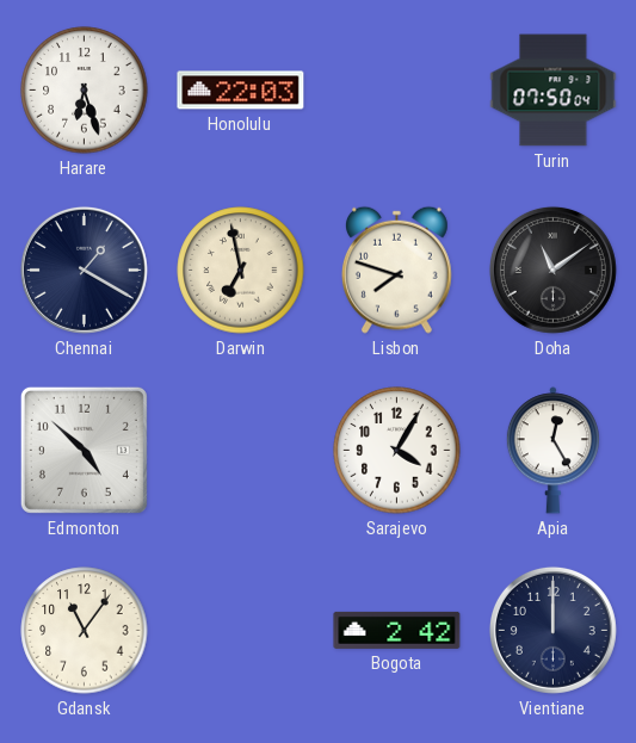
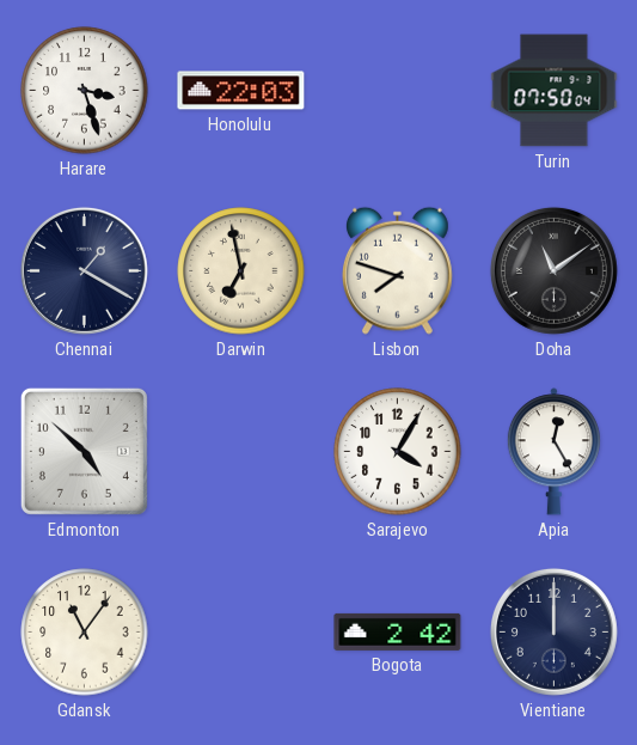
Harare: 6:27 -> 3:27
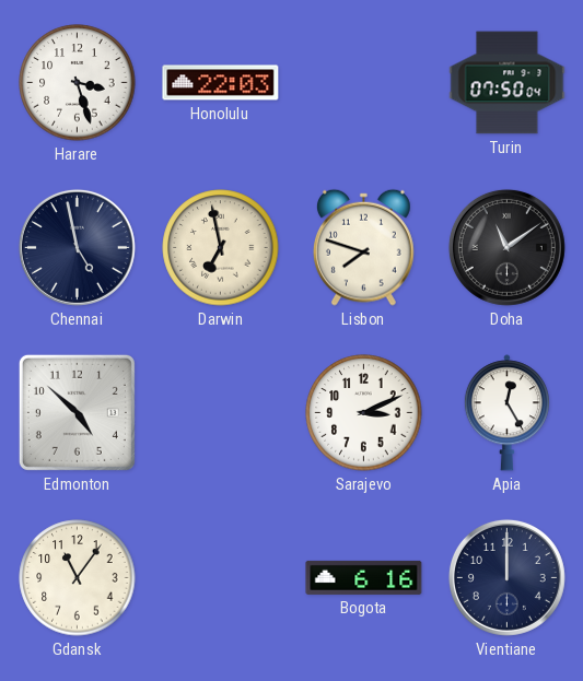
Chennai: 1:20 -> 4:58
Sarajevo: 4:05 -> 3:11
Bogota: 2:42 -> 6:16
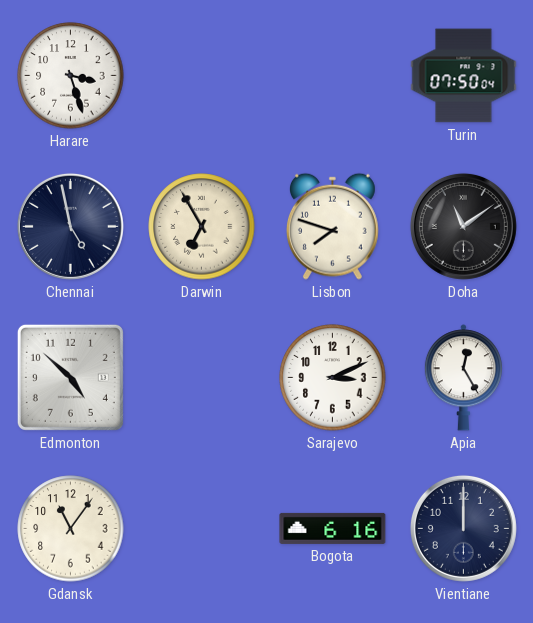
Honolulu: 22:03 -> none
Darwin: 6:58 -> 6:55
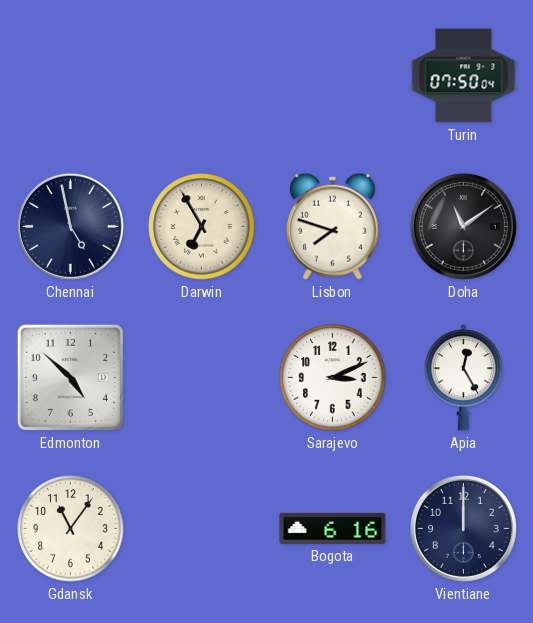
Harare: 3:27 -> none
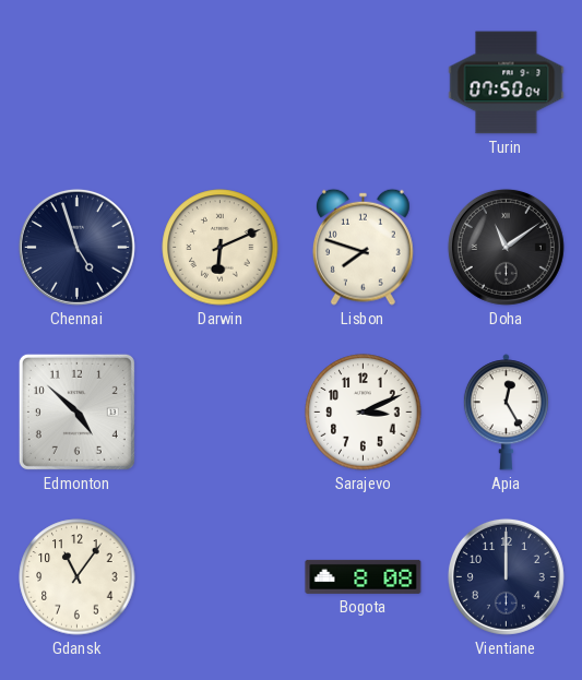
Chennai: 4:58 -> 4:57
Darwin: 6:55 -> 6:11
Bogota: 6:16 -> 8:08
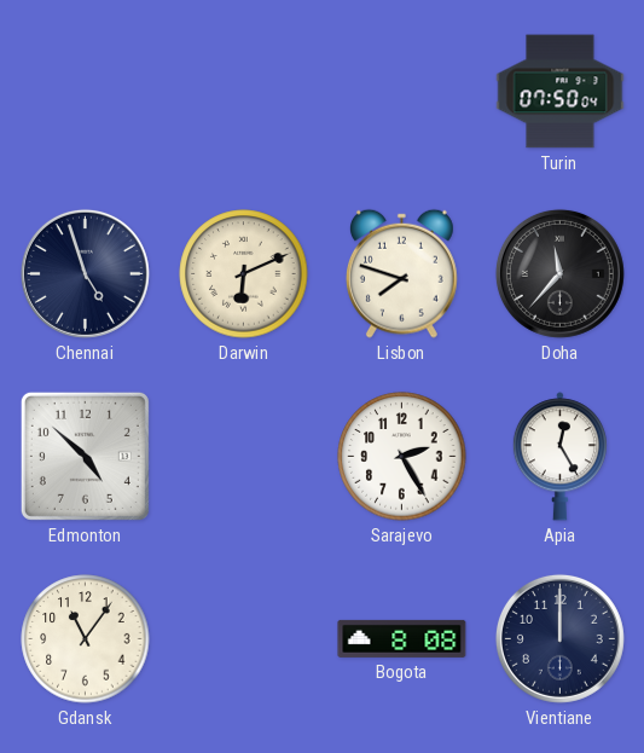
Doha: 11:09 -> 11:37
Sarajevo: 3:11 -> 2:25
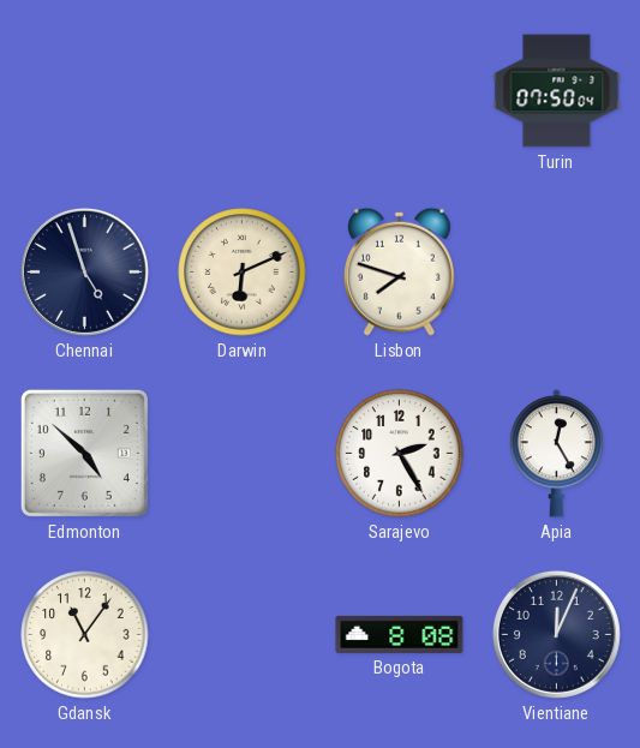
Doha: 11:37 -> none
Vientiane: 12:00 -> 12:04
